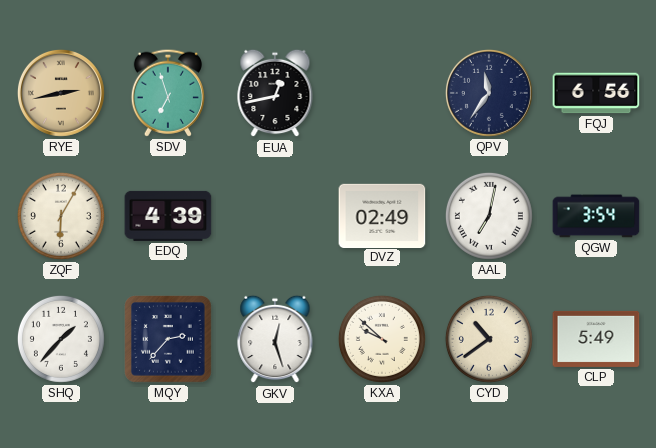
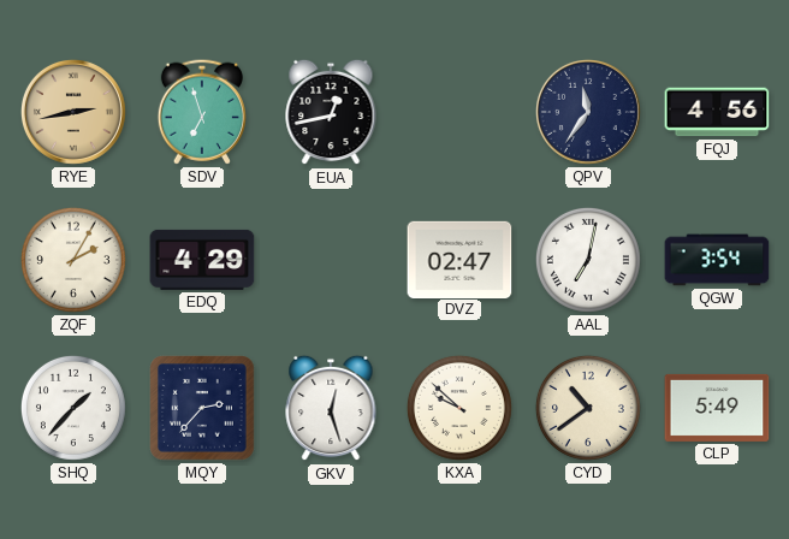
FQJ: 6:56 -> 4:56
ZQF: 6:05 -> 2:05
EDQ: 4:39 -> 4:29
DVZ: 02:49 -> 02:47
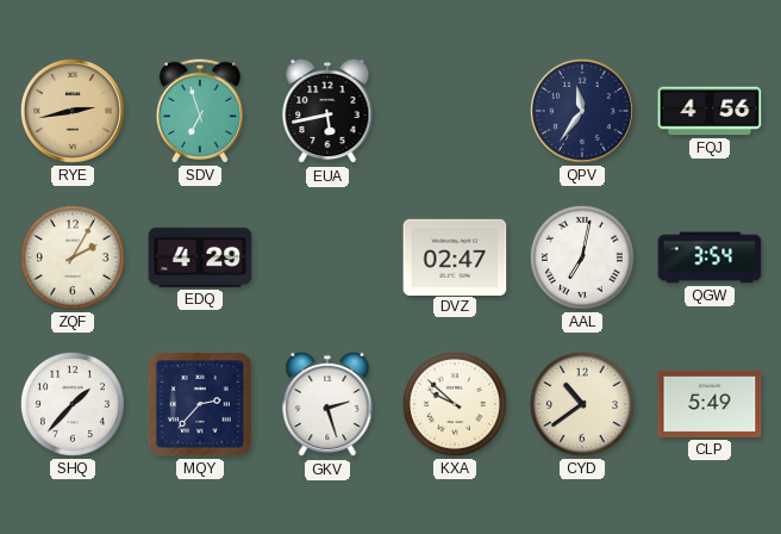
EUA: 12:43 -> 5:43
GKV: 12:27 -> 2:27
